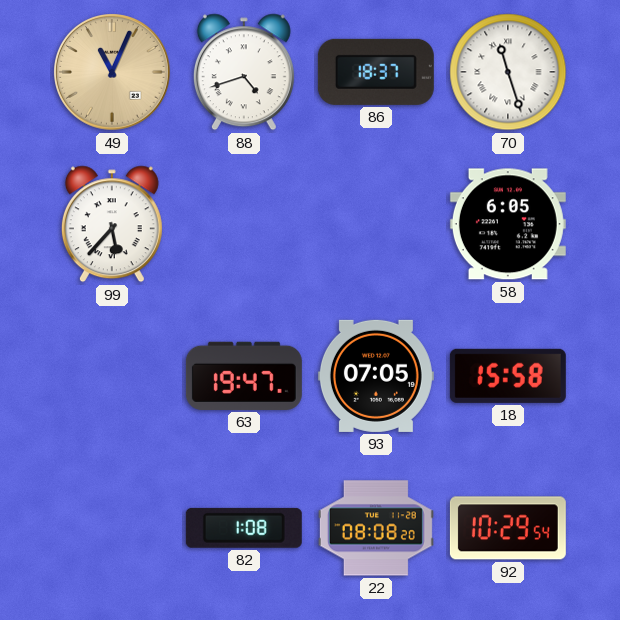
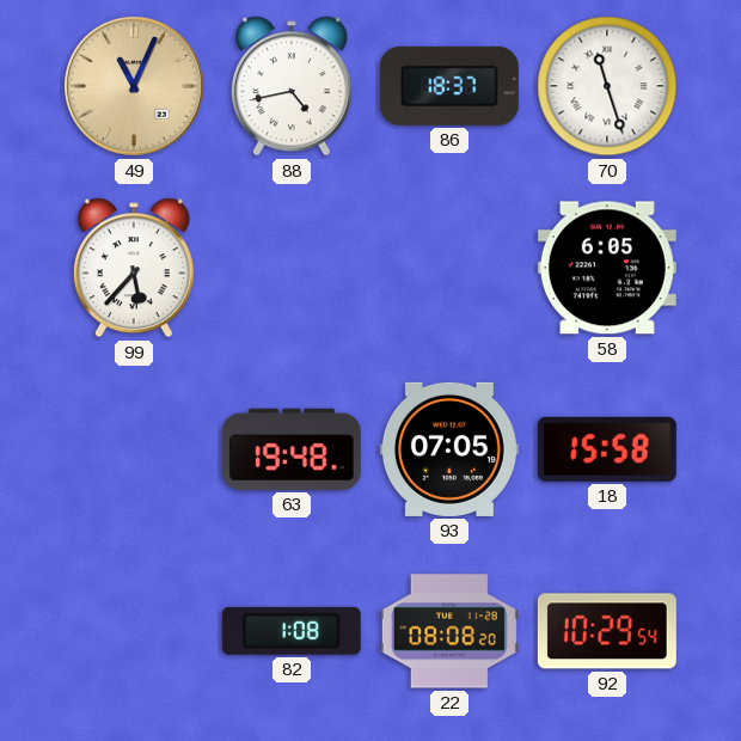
88: 4:42 -> 4:43
63: 19:47 -> 19:48
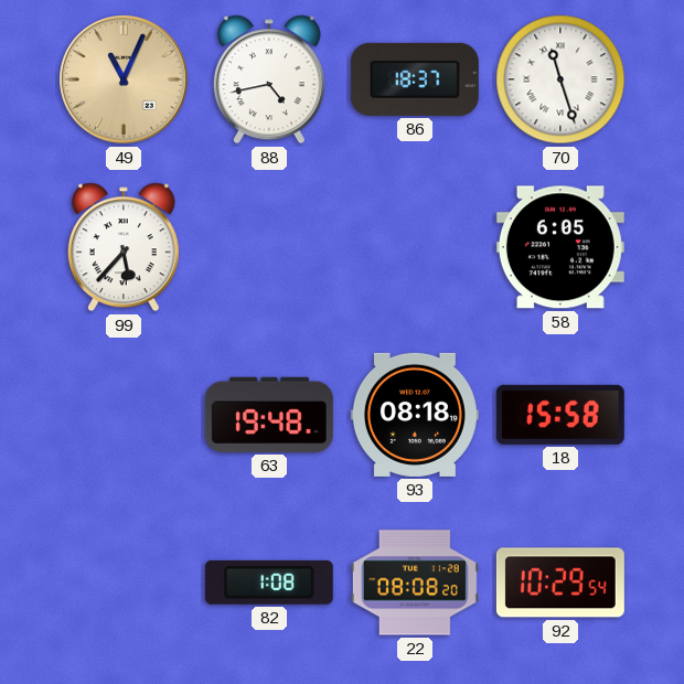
93: 07:05 -> 08:18
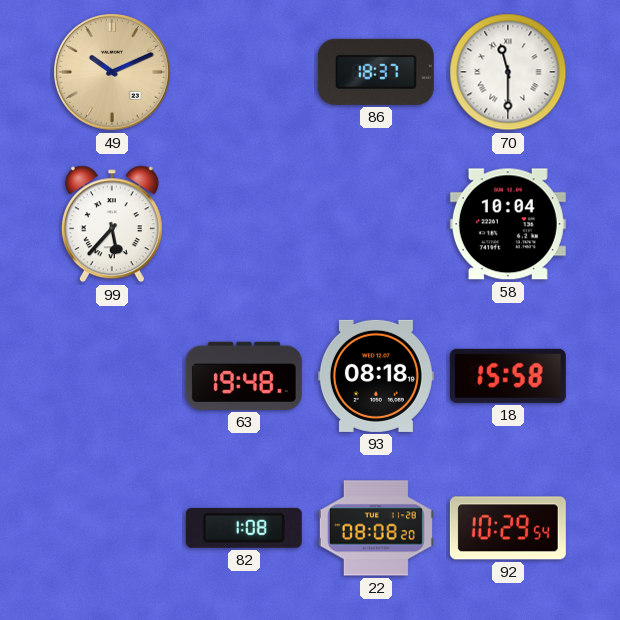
49: 11:04 -> 10:11
88: 4:43 -> none
70: 11:27 -> 11:30
58: 6:05 -> 10:04
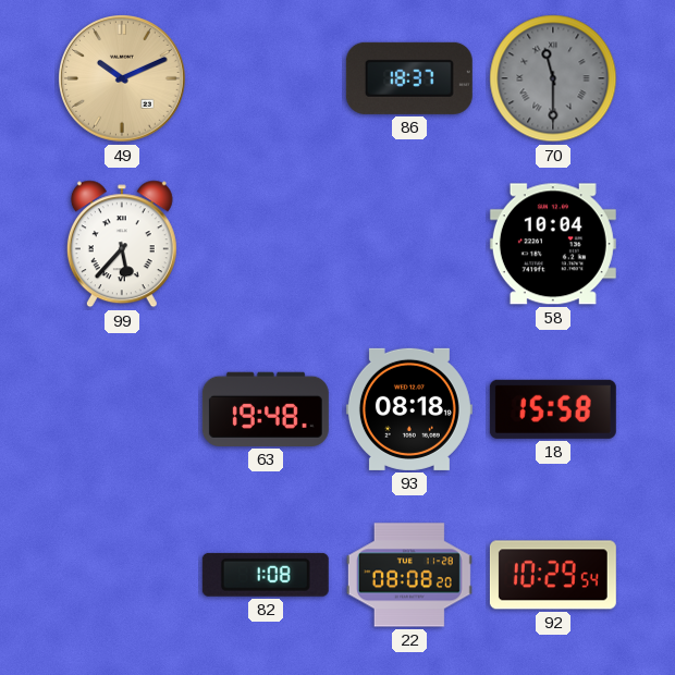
70 dial: white -> grey
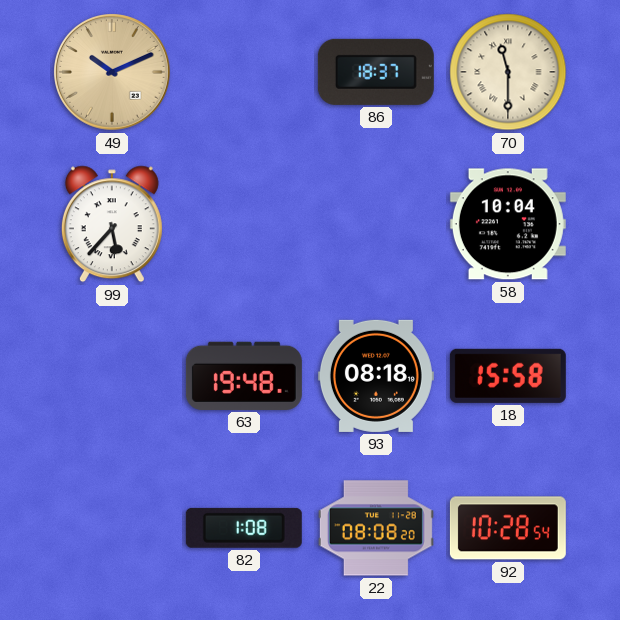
70 dial: grey -> cream
92: 10:29 -> 10:28
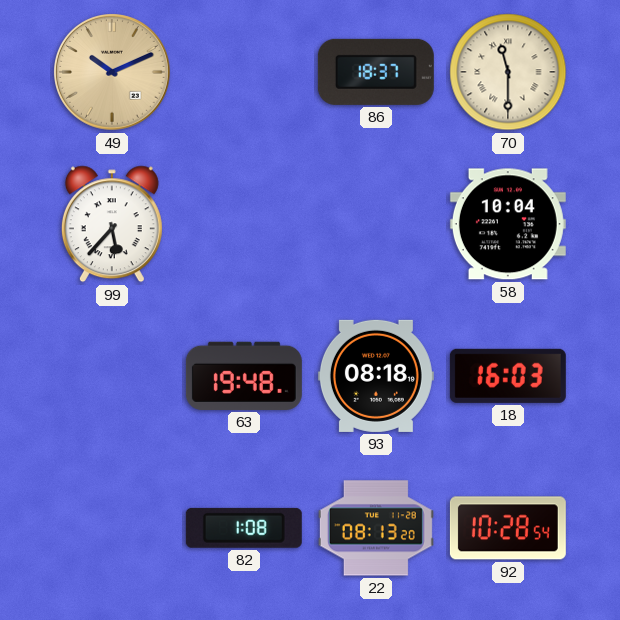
18: 15:58 -> 16:03
22: 08:08 -> 08:13
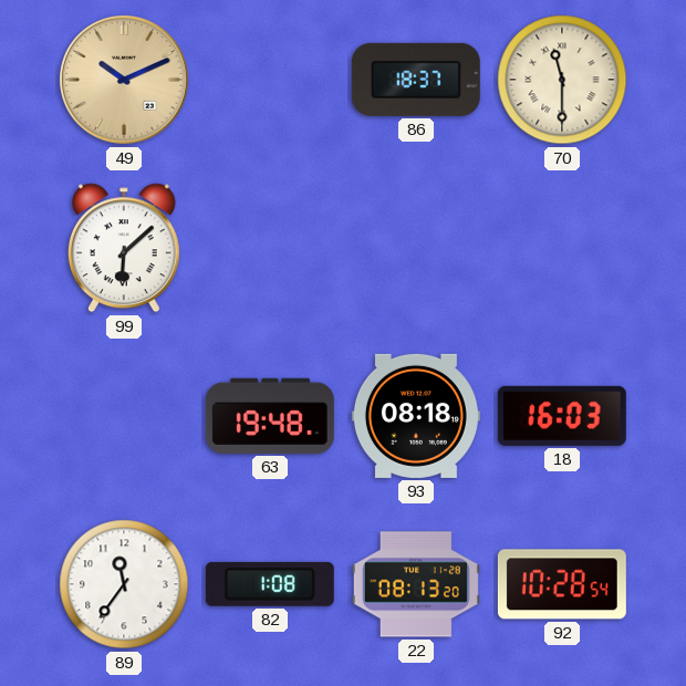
99: 5:37 -> 6:08
58: 10:04 -> none
89: none -> 11:36
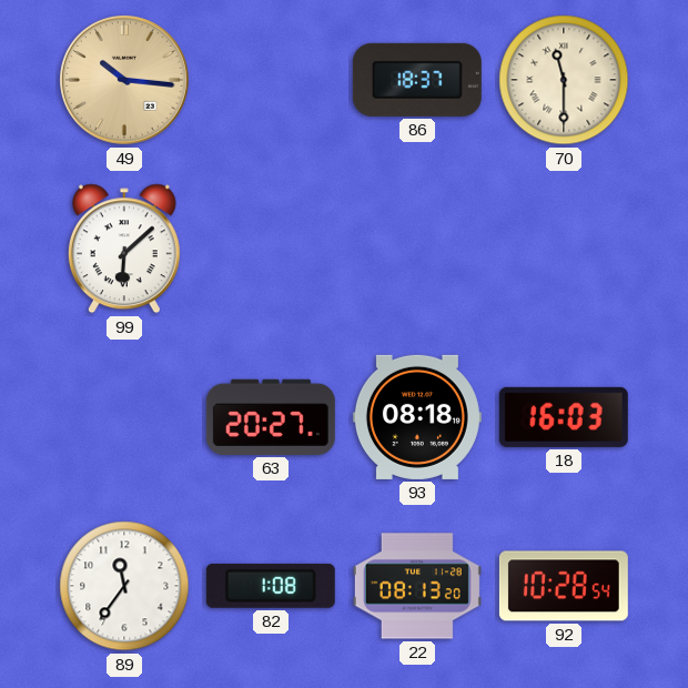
49: 10:11 -> 10:16
63: 19:48 -> 20:27
